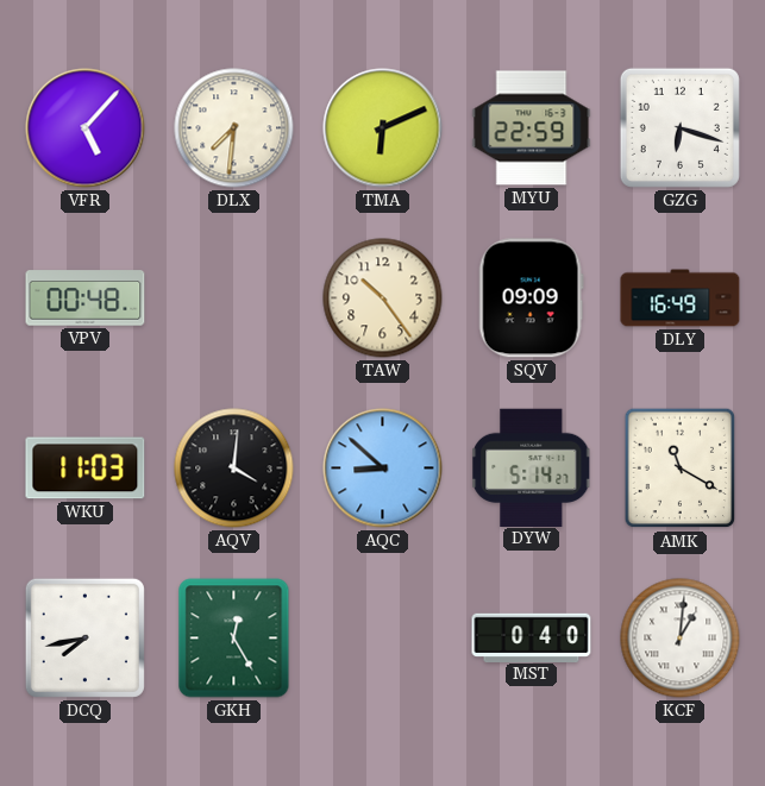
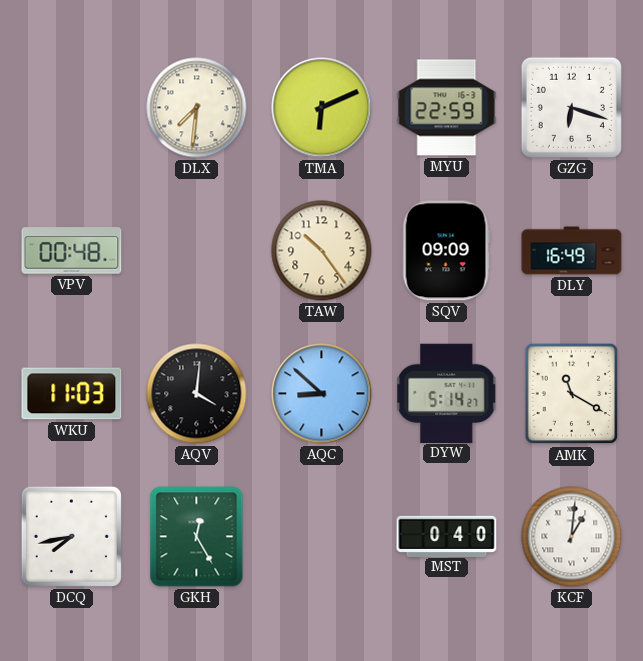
VFR: 5:07 -> none
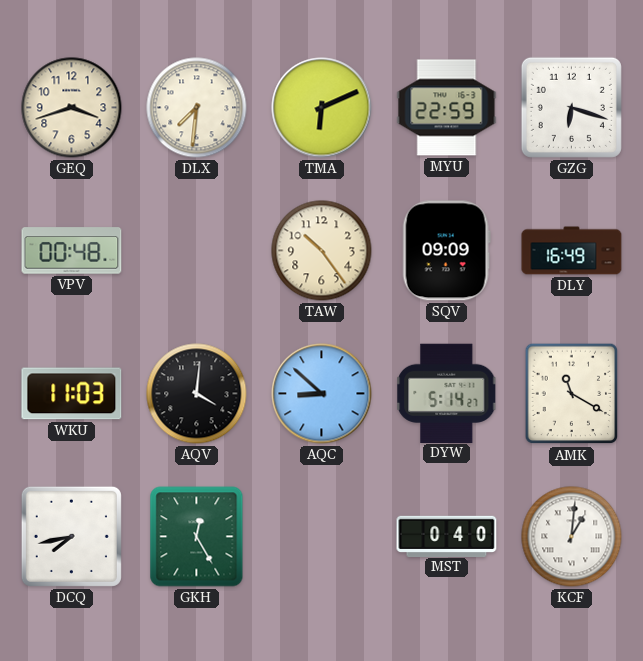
GEQ: none -> 3:42
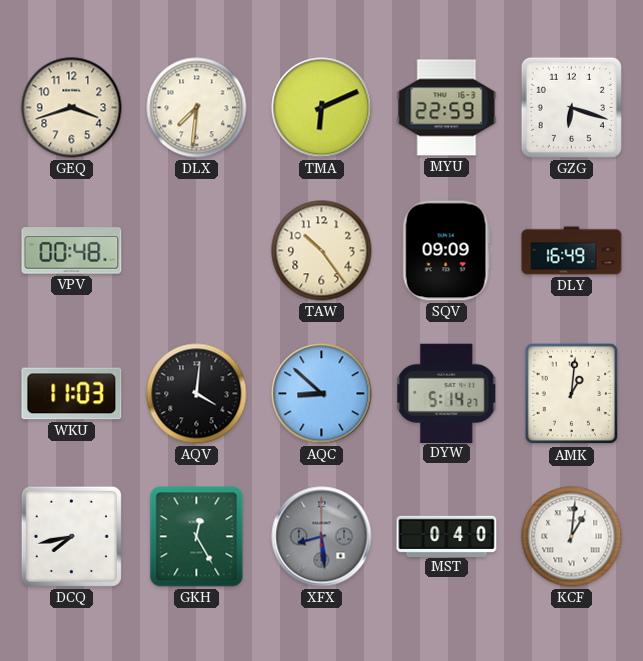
AMK: 11:20 -> 1:01
XFX: none -> 8:29
